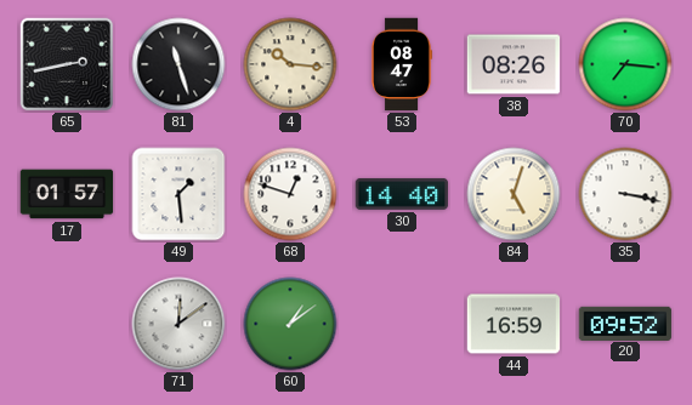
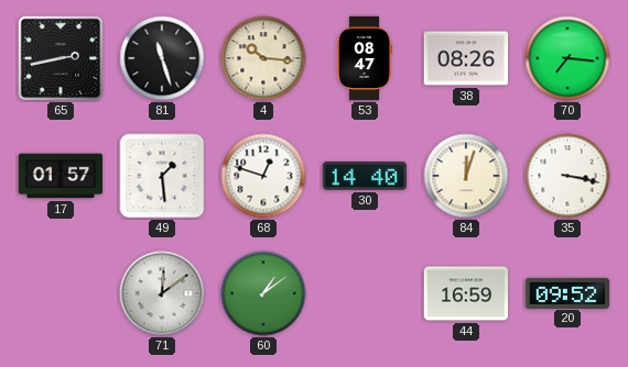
84: 5:03 -> 12:03
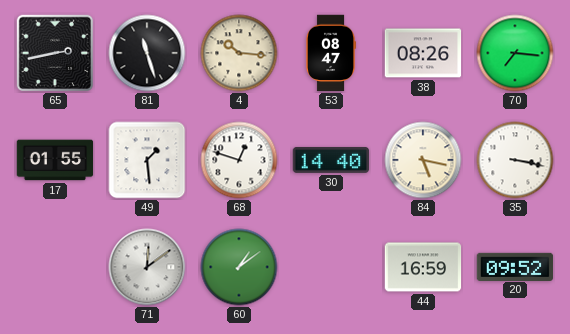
17: 01:57 -> 01:55
84: 12:03 -> 5:17
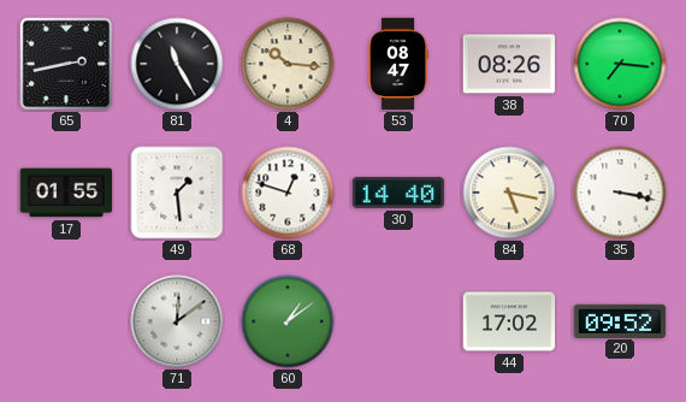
81: 11:27 -> 11:25
44: 16:59 -> 17:02
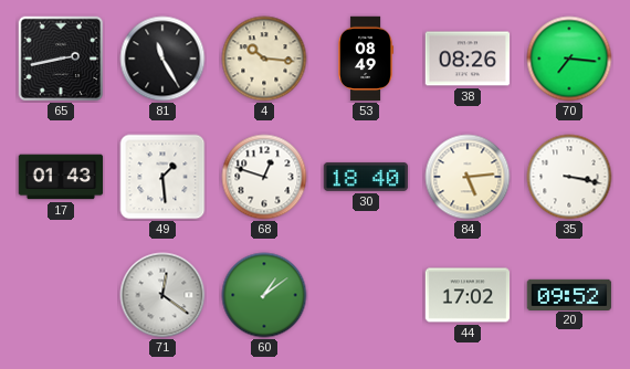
53: 08:47 -> 08:49
17: 01:55 -> 01:43
30: 14:40 -> 18:40
84: 5:17 -> 5:14
71: 12:09 -> 12:21
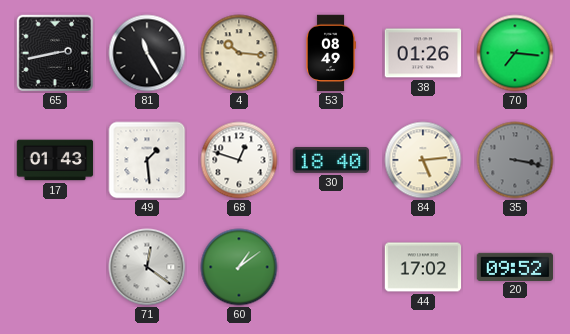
38: 08:26 -> 01:26
35 dial: white -> grey
